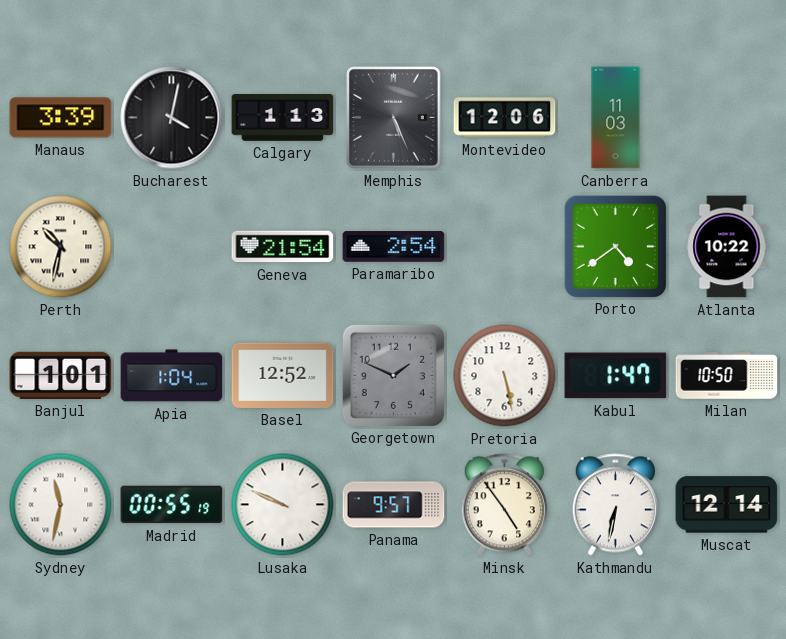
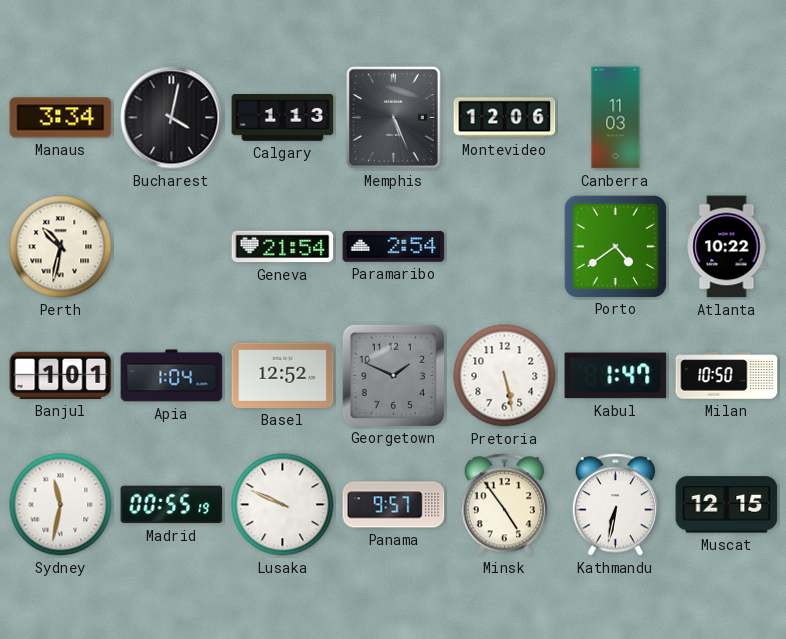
Manaus: 3:39 -> 3:34
Muscat: 12:14 -> 12:15
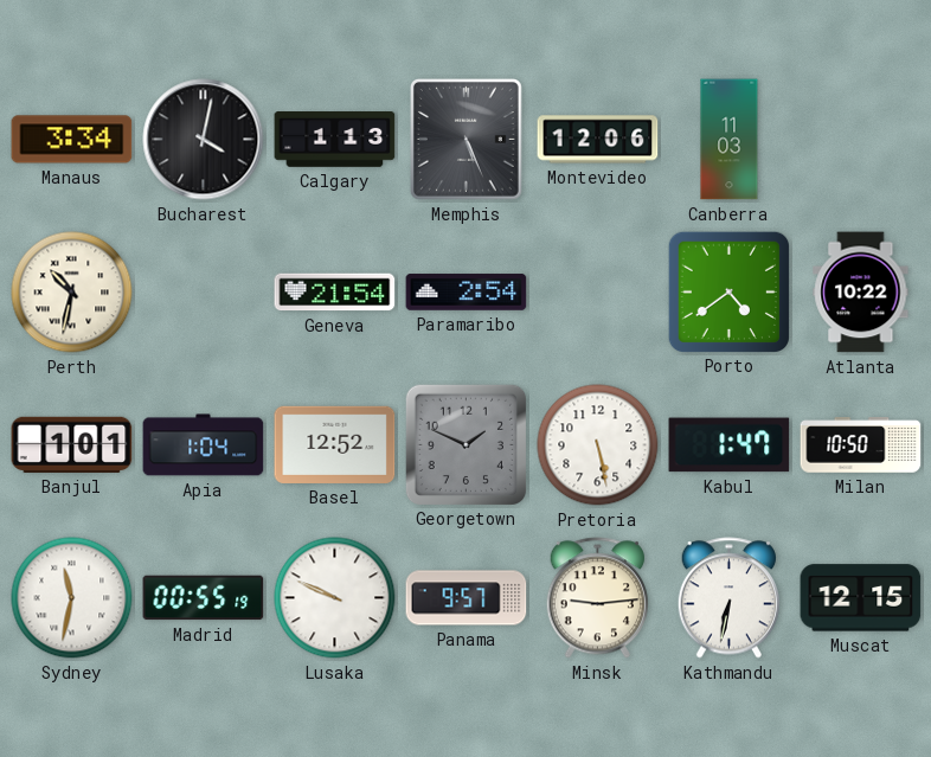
Minsk: 4:54 -> 9:14
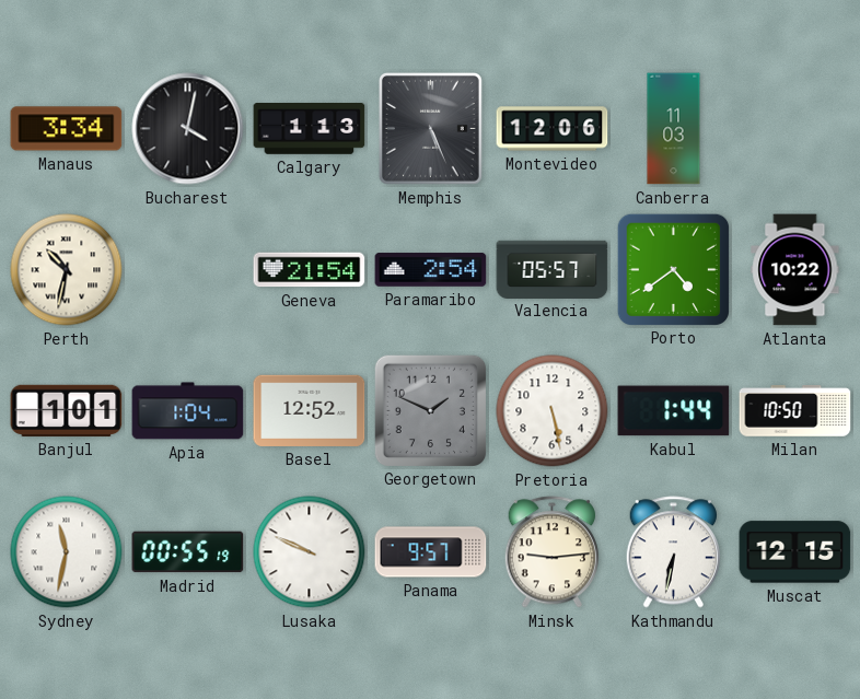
Valencia: none -> 05:57
Kabul: 1:47 -> 1:44
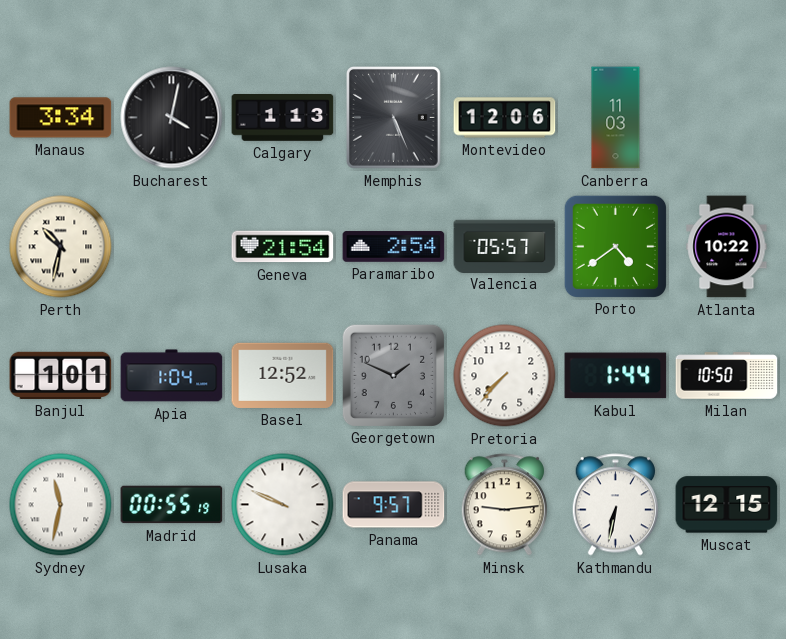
Pretoria: 5:28 -> 7:37
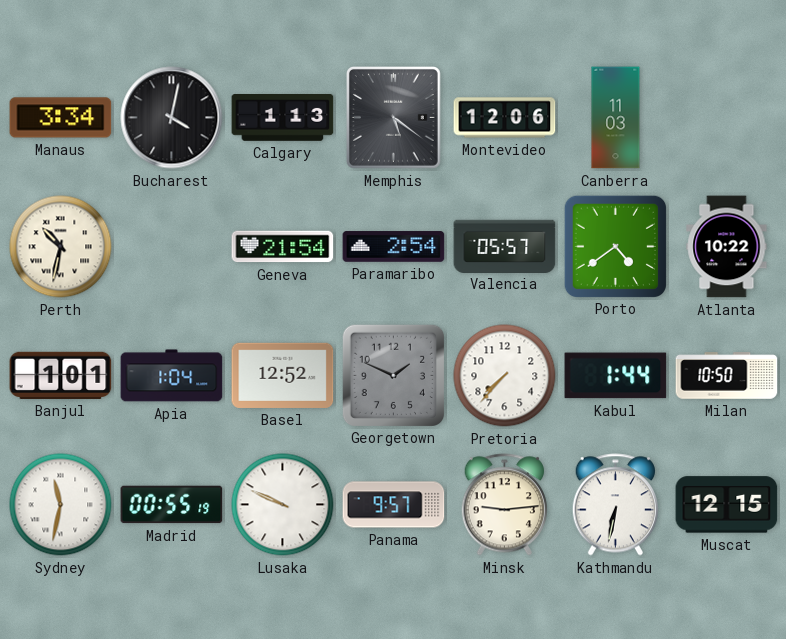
Memphis: 5:26 -> 5:21
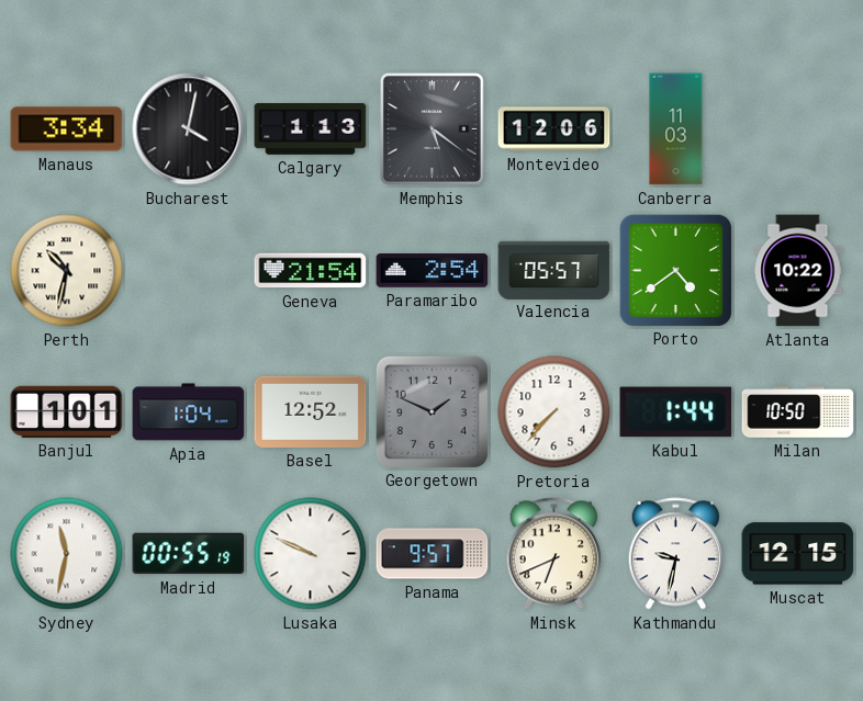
Minsk: 9:14 -> 6:41
Kathmandu: 6:32 -> 9:32
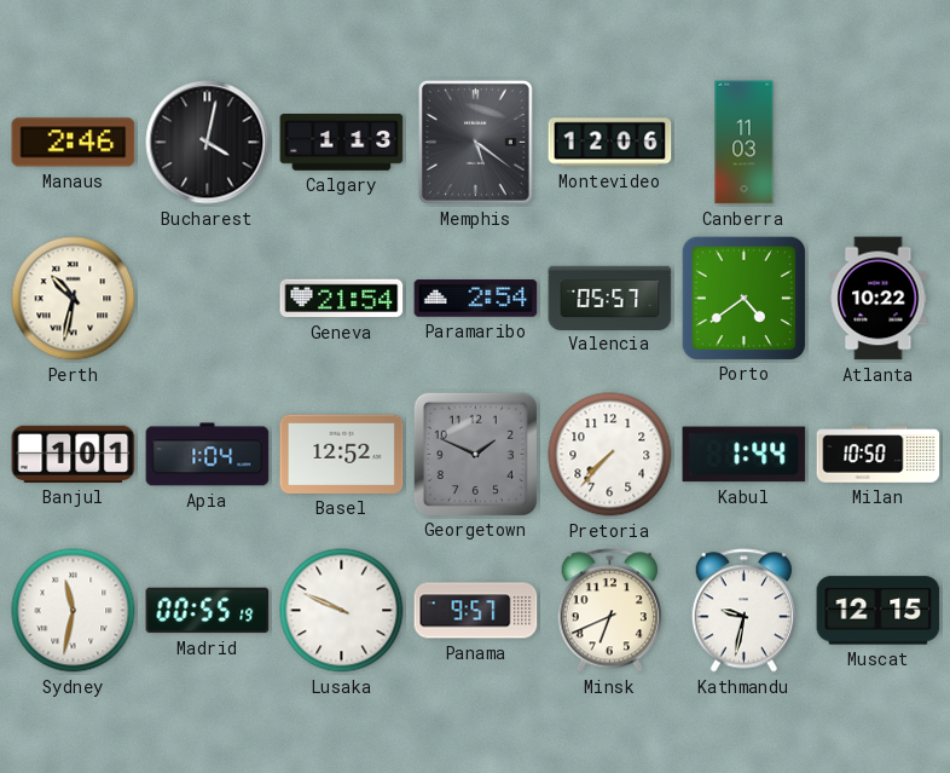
Manaus: 3:34 -> 2:46
